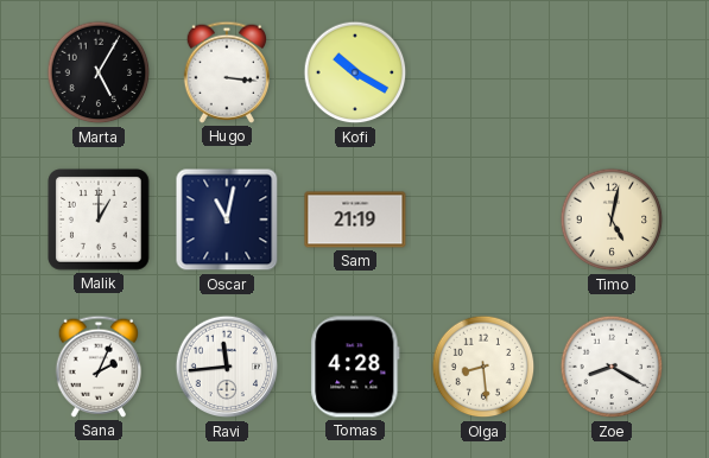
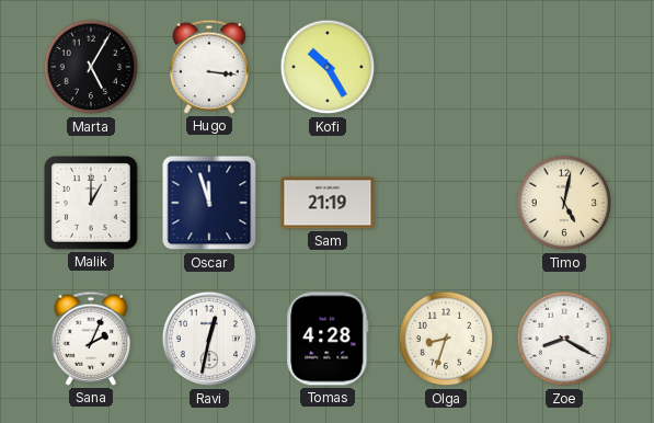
Kofi: 10:20 -> 10:25
Oscar: 11:02 -> 11:57
Ravi: 11:44 -> 12:32
Olga: 8:29 -> 8:33
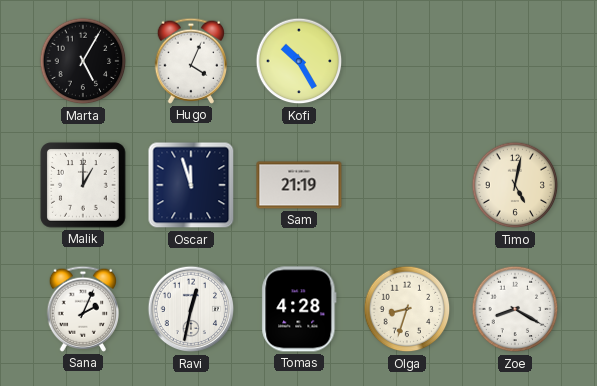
Hugo: 3:16 -> 4:04
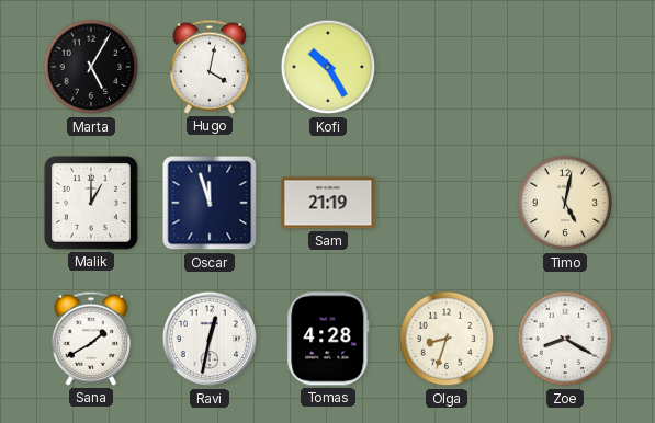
Hugo: 4:04 -> 4:02
Sana: 2:04 -> 1:40
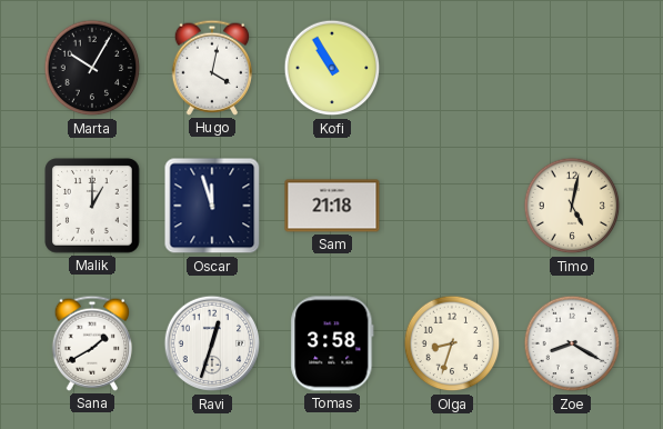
Marta: 5:05 -> 10:05
Kofi: 10:25 -> 10:55
Sam: 21:19 -> 21:18
Ravi: 12:32 -> 12:33
Tomas: 4:28 -> 3:58
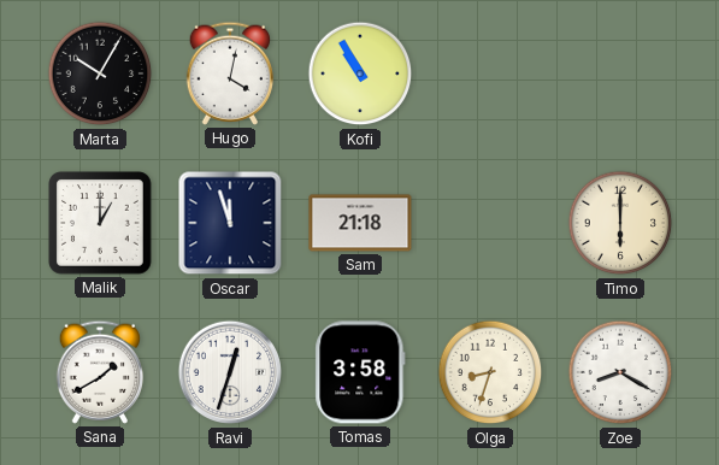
Timo: 5:02 -> 6:00
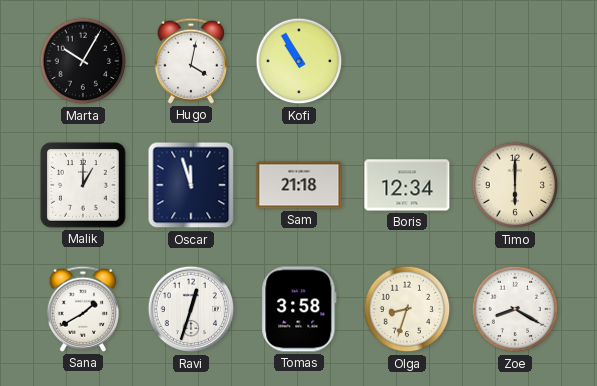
Boris: none -> 12:34
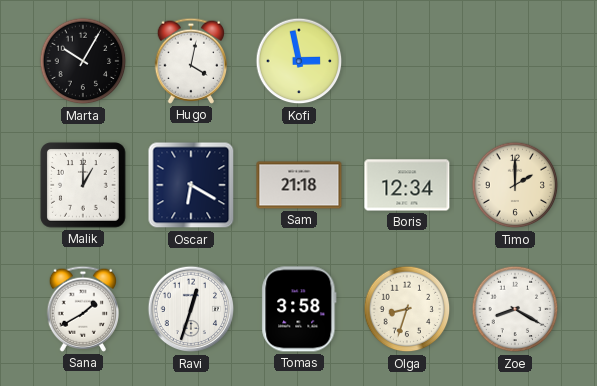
Kofi: 10:55 -> 2:58
Oscar: 11:57 -> 6:20
Timo: 6:00 -> 2:00
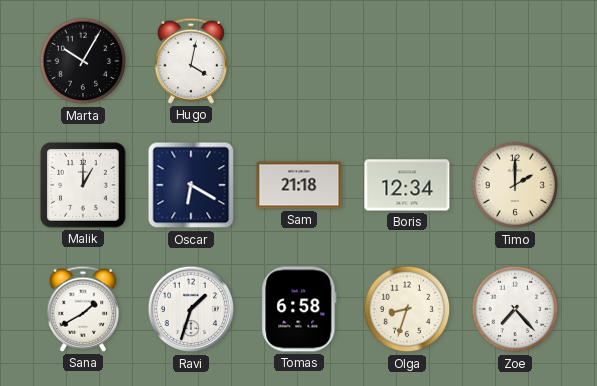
Kofi: 2:58 -> none
Ravi: 12:33 -> 1:33
Tomas: 3:58 -> 6:58
Zoe: 8:20 -> 7:23
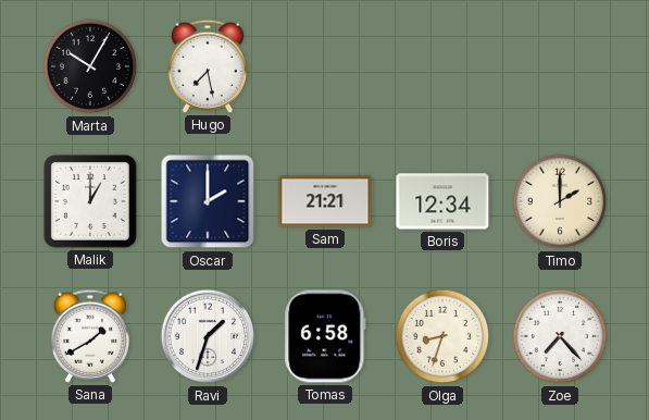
Hugo: 4:02 -> 7:28
Oscar: 6:20 -> 2:00
Sam: 21:18 -> 21:21
